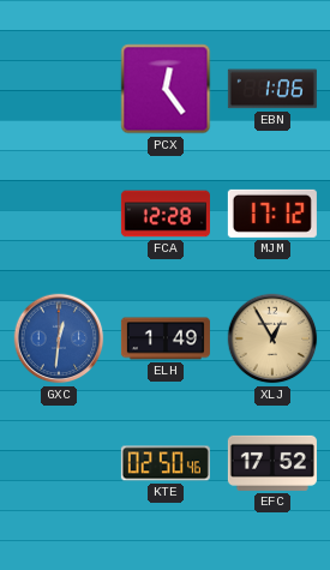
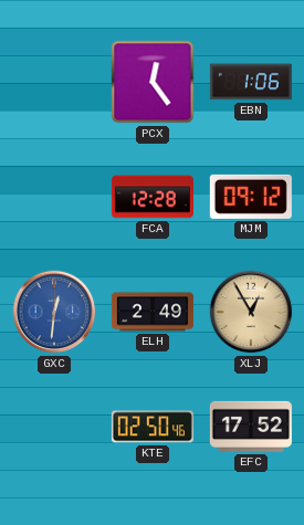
MJM: 17:12 -> 09:12
ELH: 1:49 -> 2:49
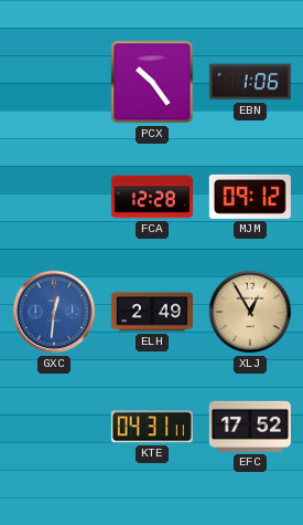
PCX: 12:24 -> 10:24
KTE: 02:50 -> 04:31
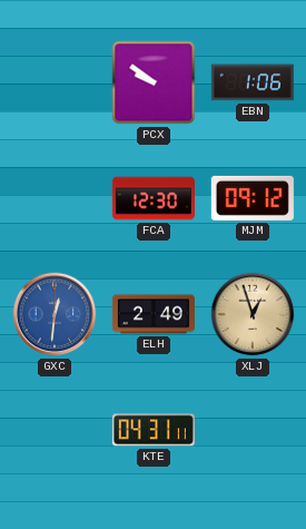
PCX: 10:24 -> 9:51
FCA: 12:28 -> 12:30
XLJ: 12:55 -> 12:57
EFC: 17:52 -> none
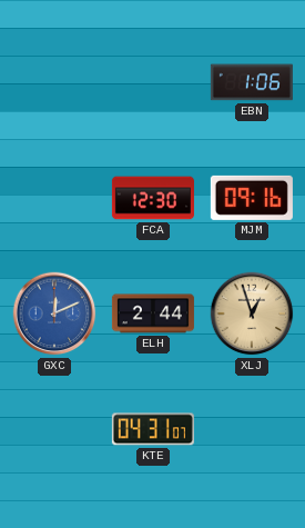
PCX: 9:51 -> none
MJM: 09:12 -> 09:16
GXC: 12:31 -> 12:11
ELH: 2:49 -> 2:44
KTE: 04:31:11 -> 04:31:07
